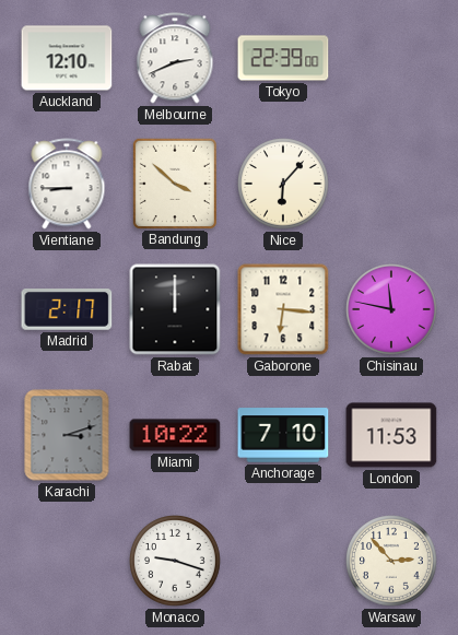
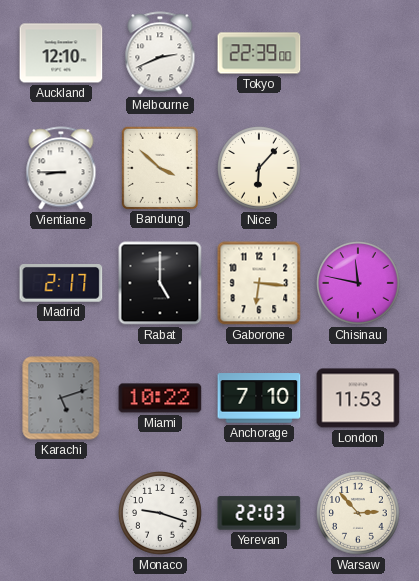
Rabat: 12:00 -> 5:00
Karachi: 3:12 -> 5:12
Yerevan: none -> 22:03
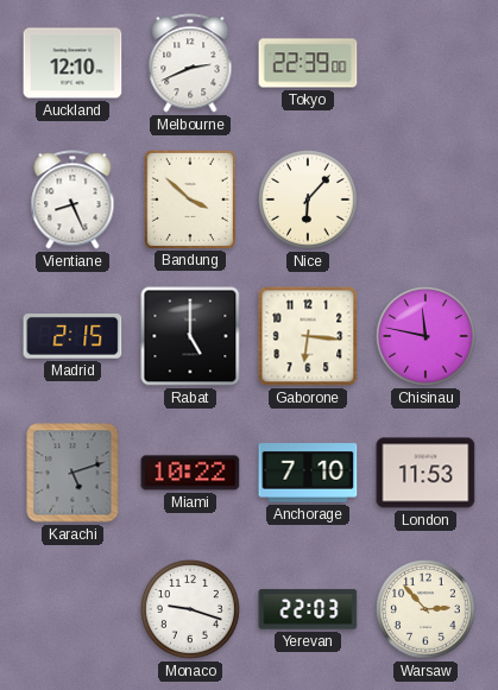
Vientiane: 8:45 -> 8:26
Madrid: 2:17 -> 2:15
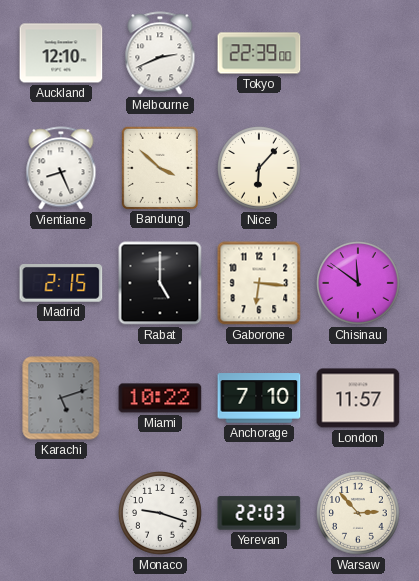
Chisinau: 11:47 -> 11:51
London: 11:53 -> 11:57
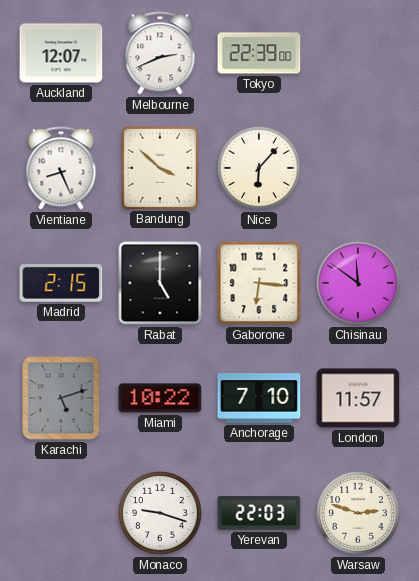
Auckland: 12:10 -> 12:07
Warsaw: 2:53 -> 2:48
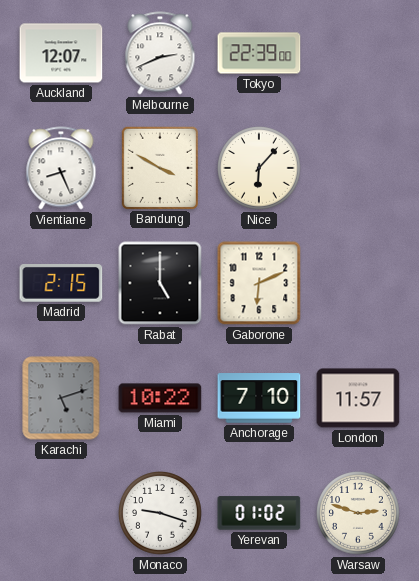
Bandung: 3:52 -> 3:50
Gaborone: 6:16 -> 6:11
Chisinau: 11:51 -> none
Yerevan: 22:03 -> 01:02
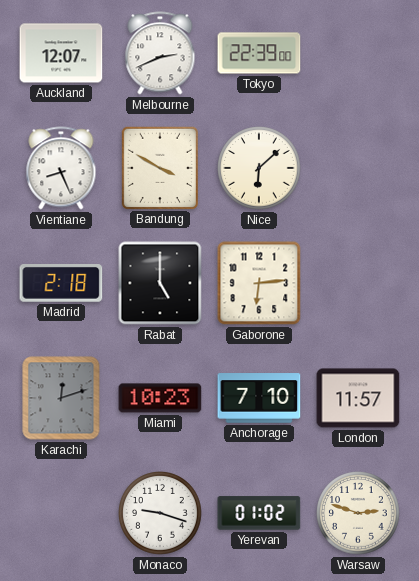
Nice: 6:07 -> 6:08
Madrid: 2:15 -> 2:18
Gaborone: 6:11 -> 6:14
Karachi: 5:12 -> 12:12
Miami: 10:22 -> 10:23
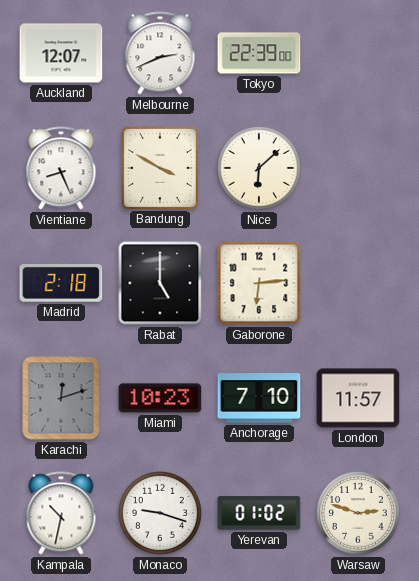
Kampala: none -> 10:32
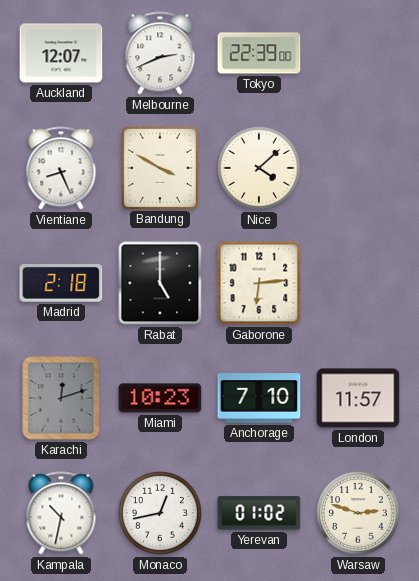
Nice: 6:08 -> 4:08
Monaco: 9:18 -> 12:43
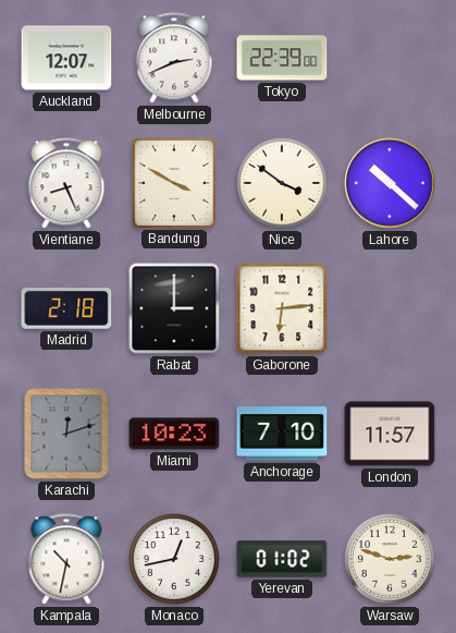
Nice: 4:08 -> 3:51
Lahore: none -> 10:22
Rabat: 5:00 -> 3:00
